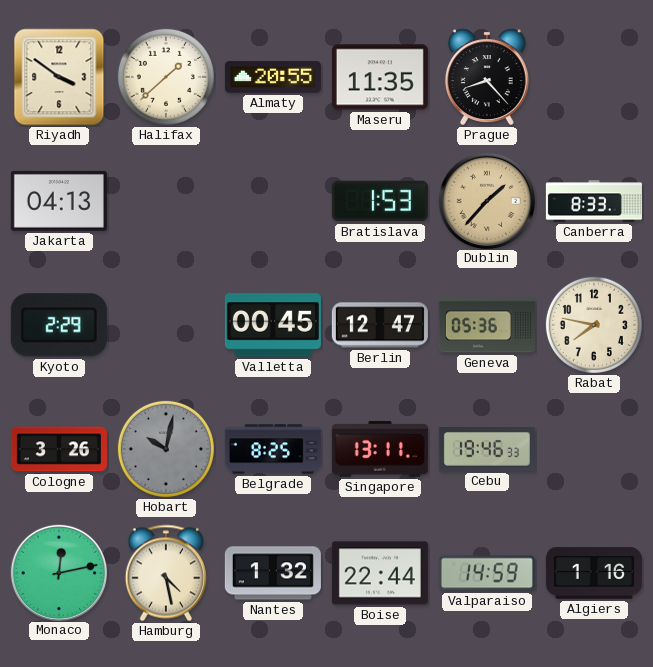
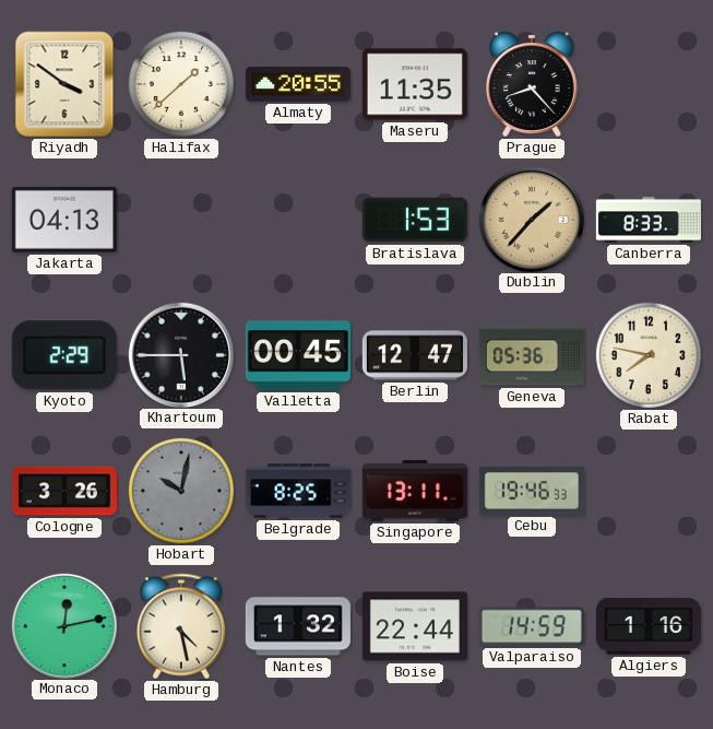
Khartoum: none -> 5:45
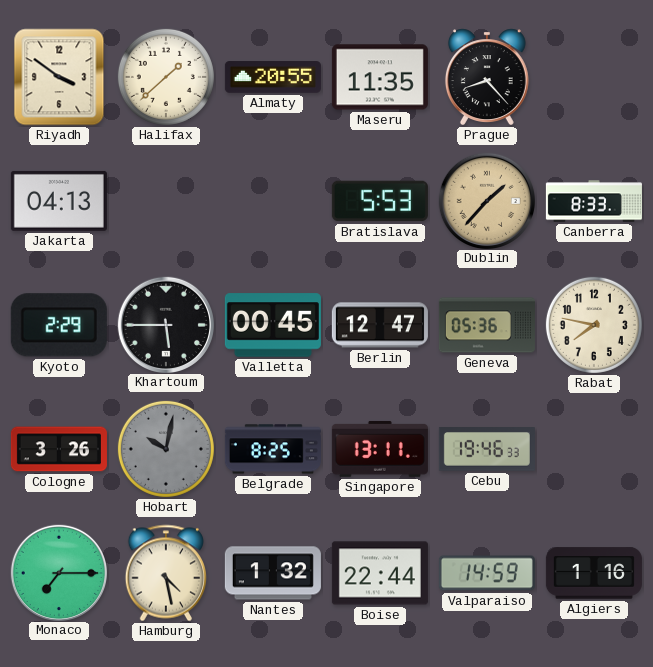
Bratislava: 1:53 -> 5:53
Monaco: 12:13 -> 7:15
